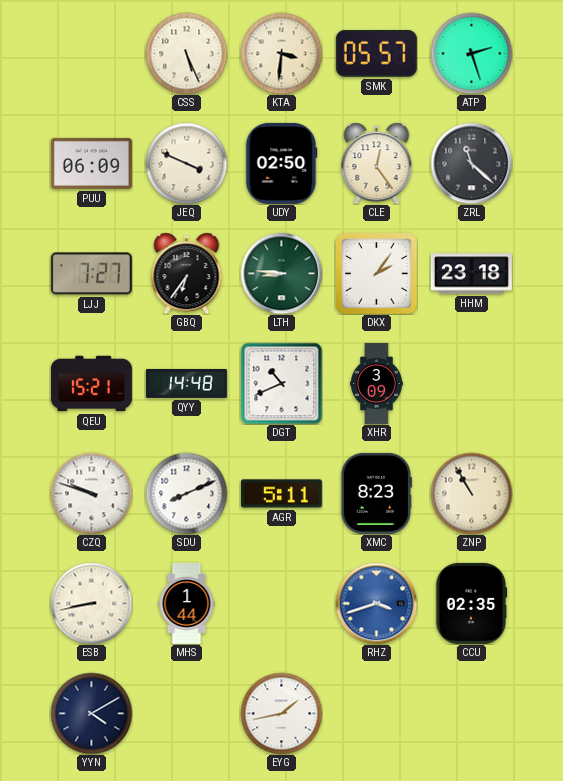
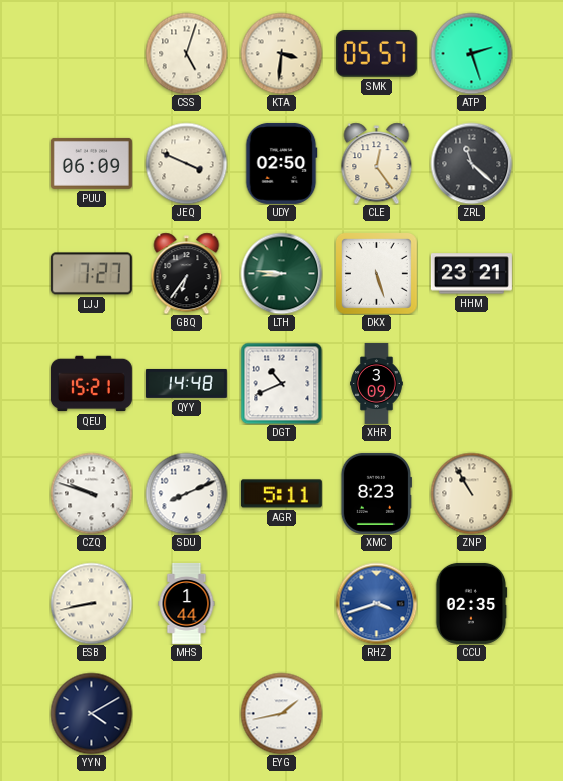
CSS: 5:26 -> 5:03
DKX: 2:06 -> 5:27
HHM: 23:18 -> 23:21
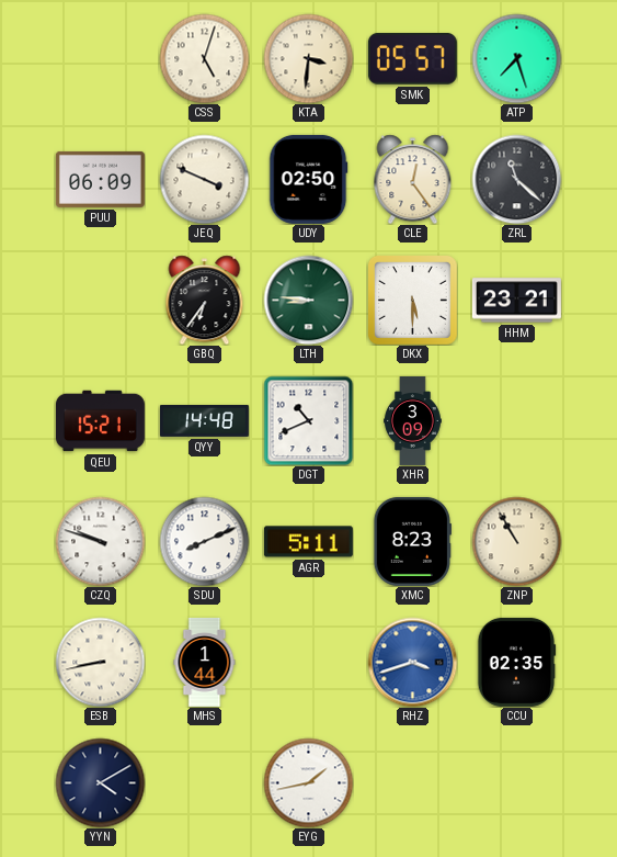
ATP: 2:27 -> 7:27
LJJ: 7:27 -> none
DKX: 5:27 -> 5:30
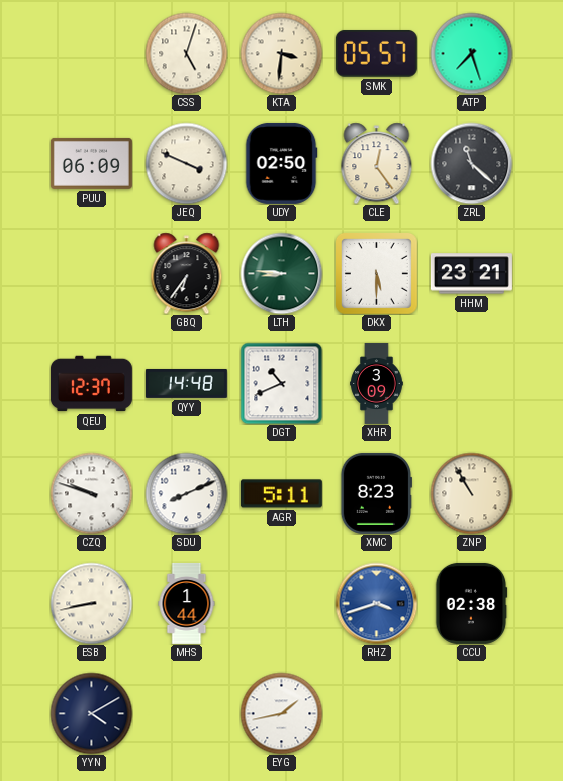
QEU: 15:21 -> 12:37
CCU: 02:35 -> 02:38
